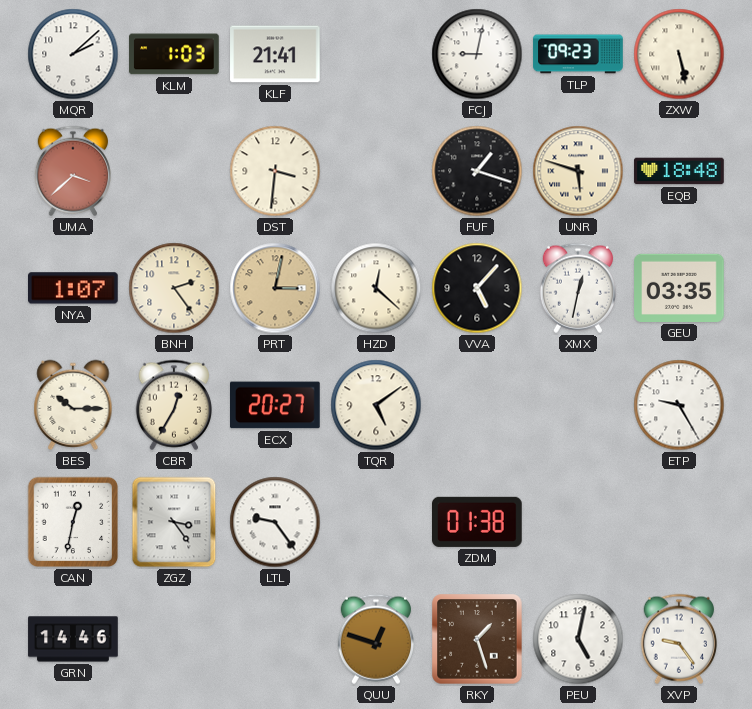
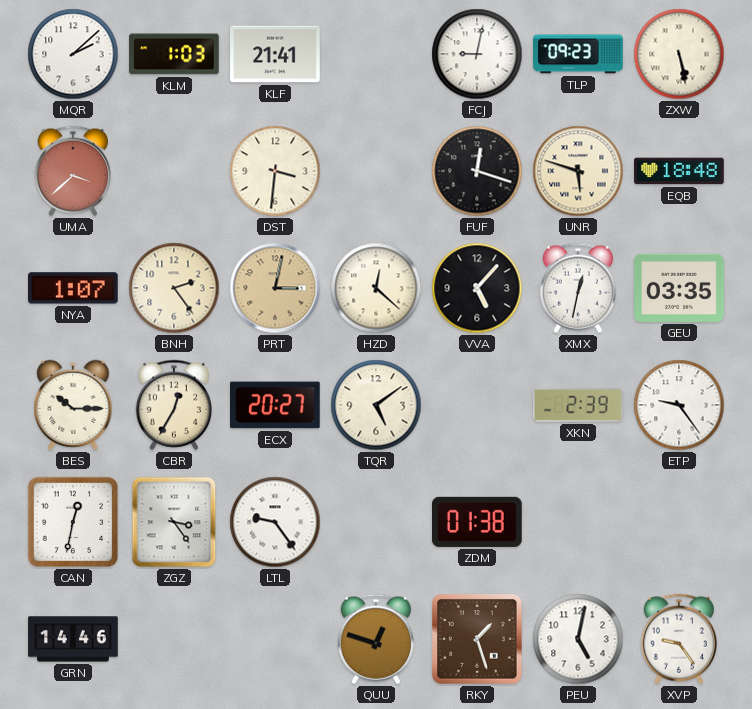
FUF: 1:18 -> 12:18
XKN: none -> 2:39
ETP: 9:25 -> 9:24
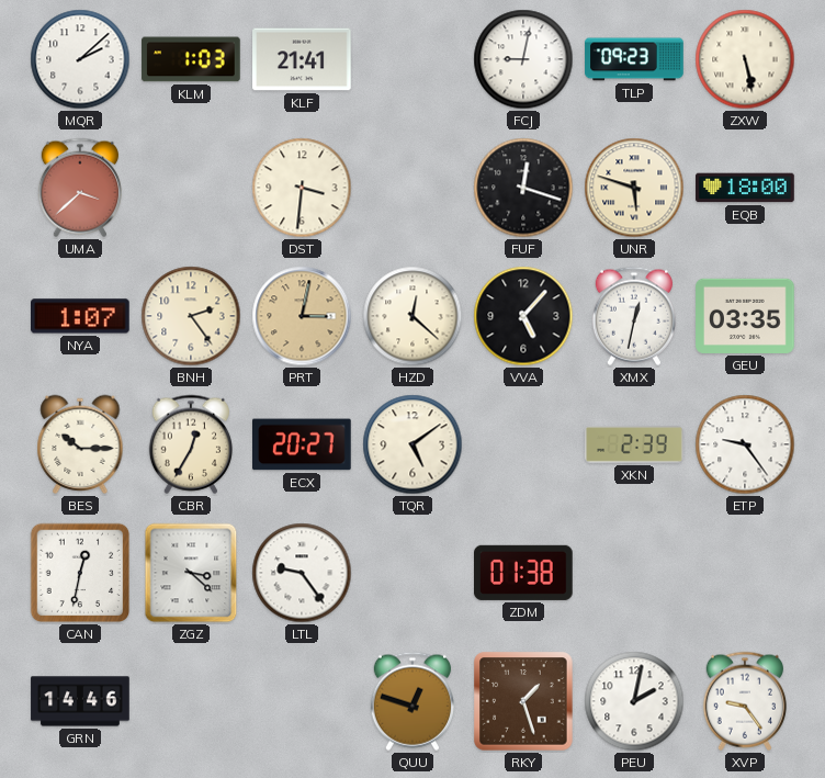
EQB: 18:48 -> 18:00
ZGZ: 3:24 -> 3:22
PEU: 5:02 -> 2:02
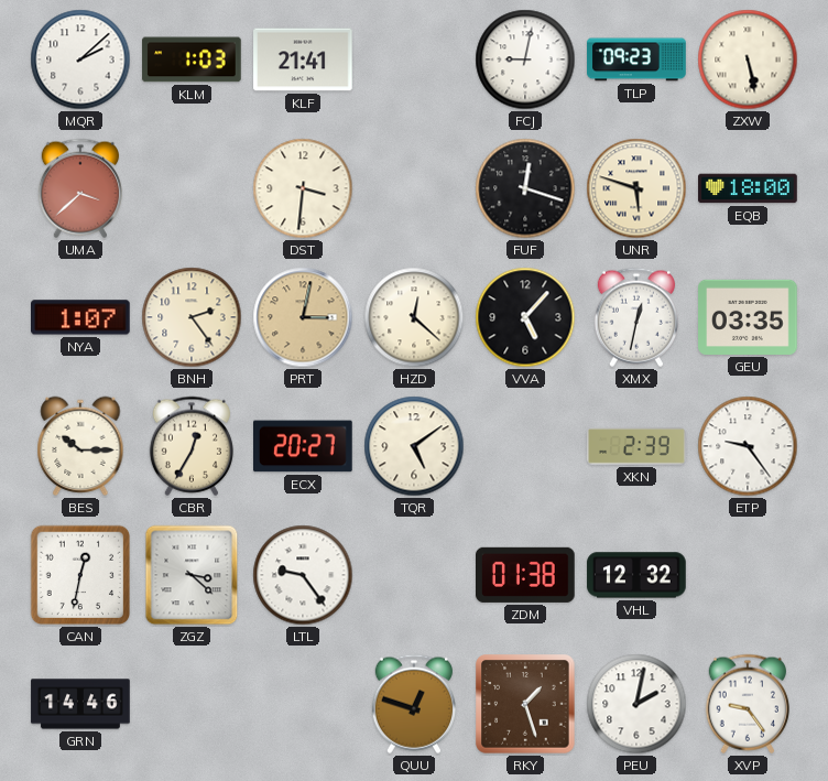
VHL: none -> 12:32
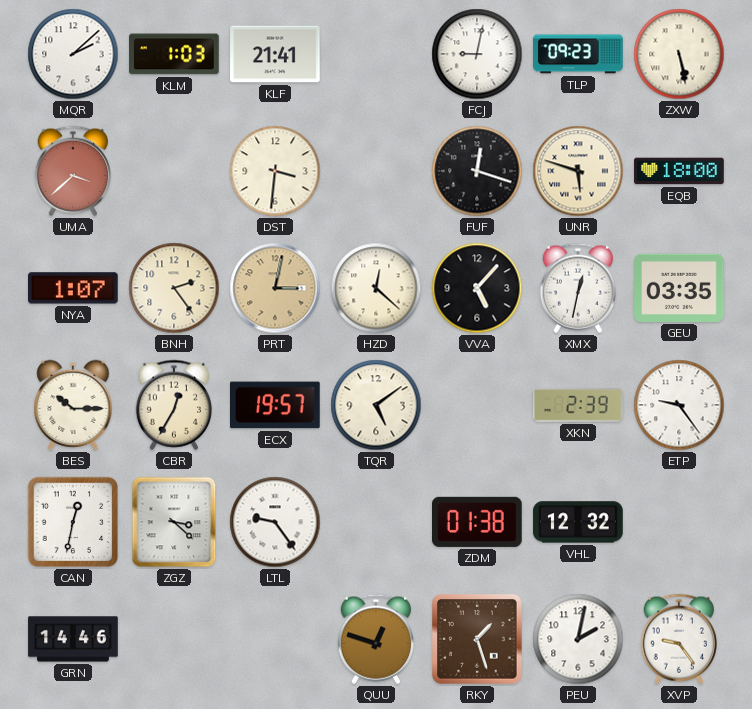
ECX: 20:27 -> 19:57
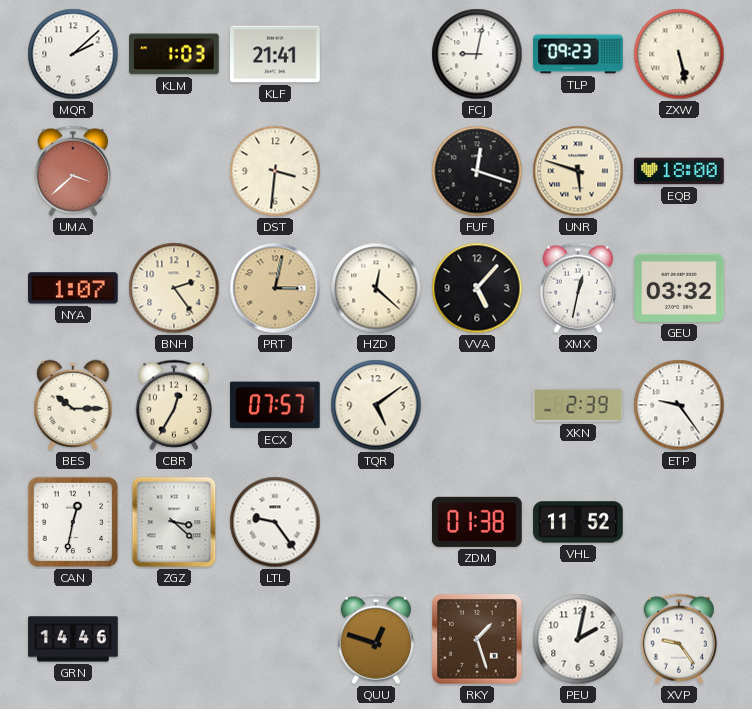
GEU: 03:35 -> 03:32
ECX: 19:57 -> 07:57
VHL: 12:32 -> 11:52
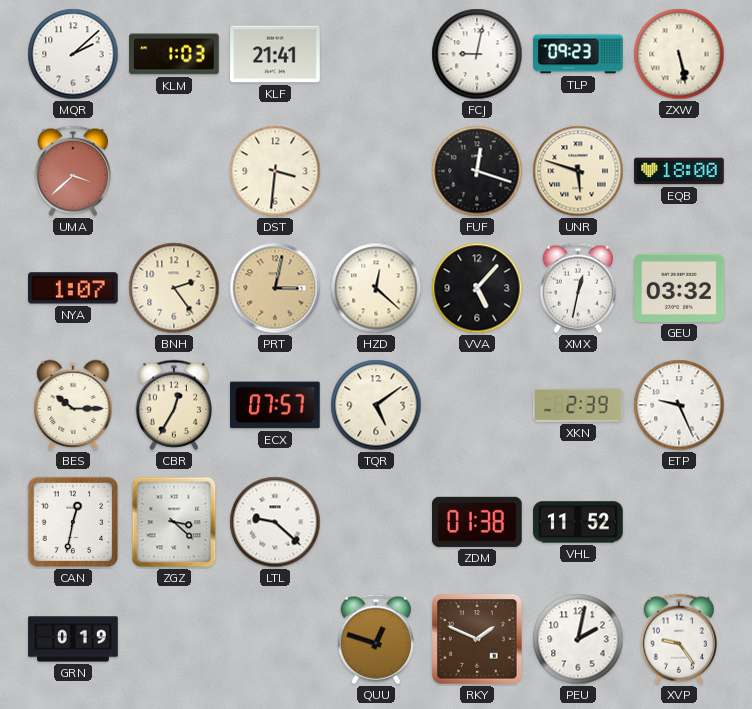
ETP: 9:24 -> 9:26
LTL: 9:24 -> 9:22
GRN: 14:46 -> 0:19
RKY: 1:27 -> 1:49
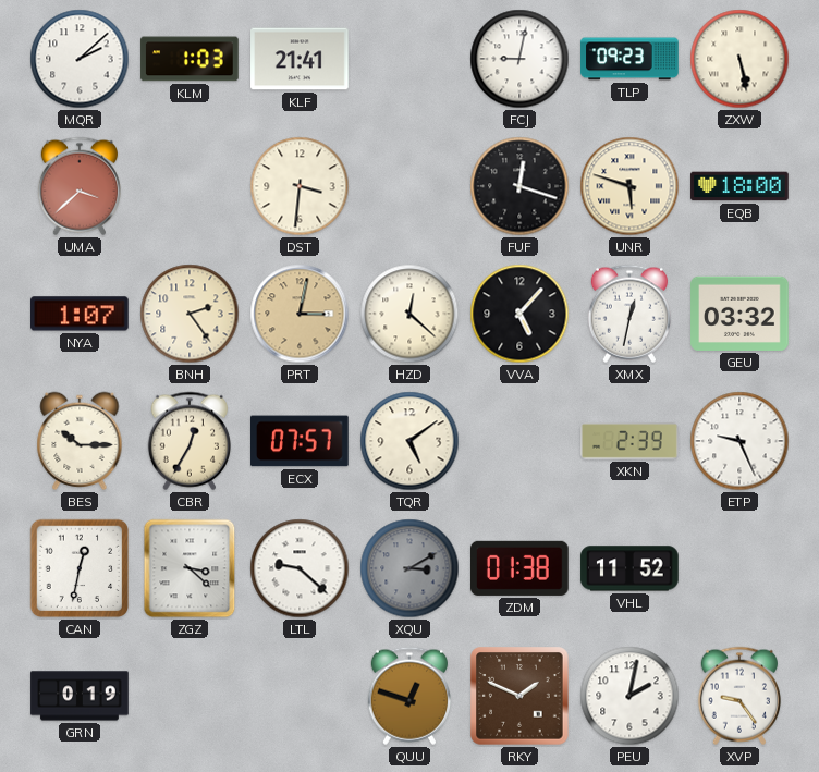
XQU: none -> 3:10
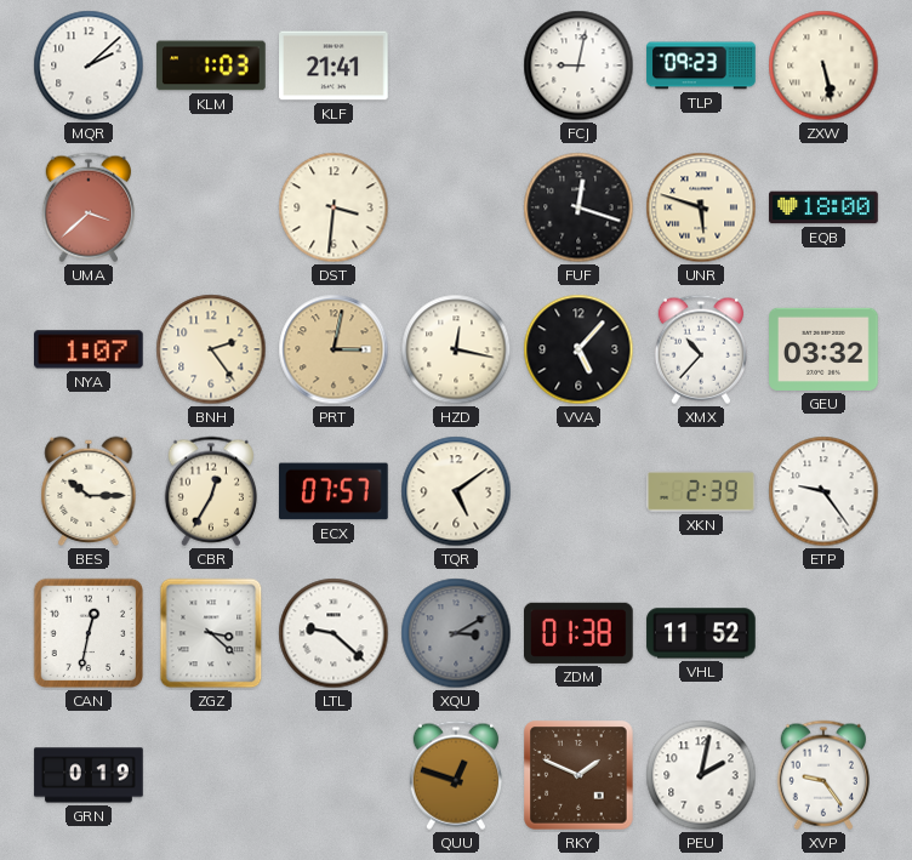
HZD: 12:22 -> 12:17
XMX: 12:32 -> 10:37
ETP: 9:26 -> 9:24
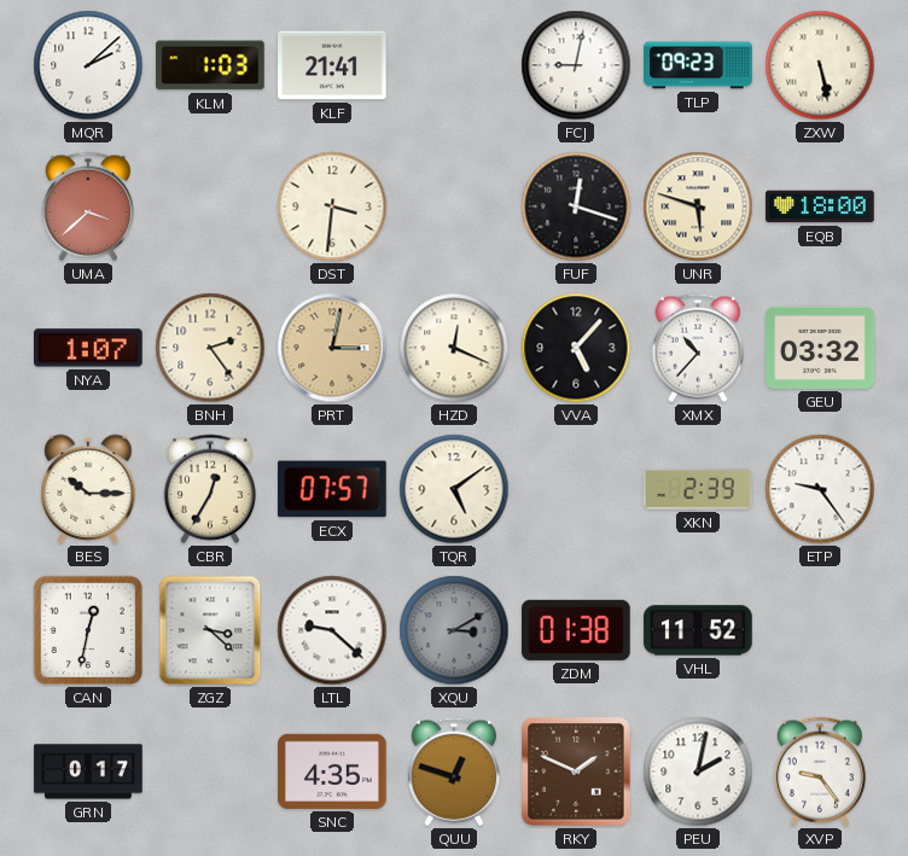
HZD: 12:17 -> 12:19
GRN: 0:19 -> 0:17
SNC: none -> 4:35
